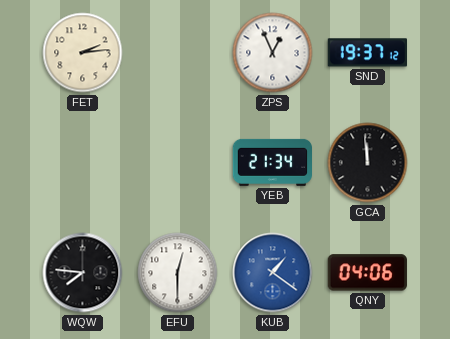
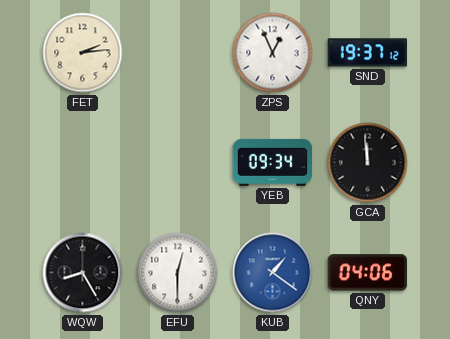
YEB: 21:34 -> 09:34
WQW: 7:46 -> 8:25
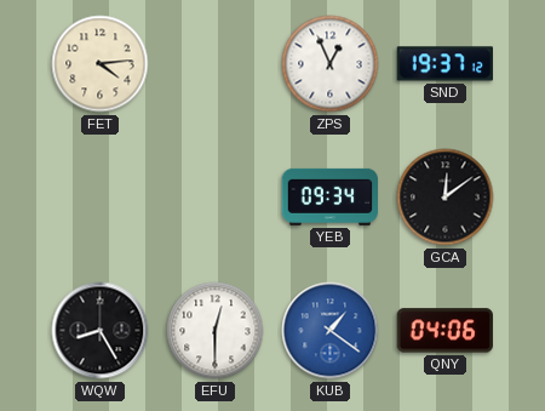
FET: 2:14 -> 4:14
GCA: 11:59 -> 12:09
